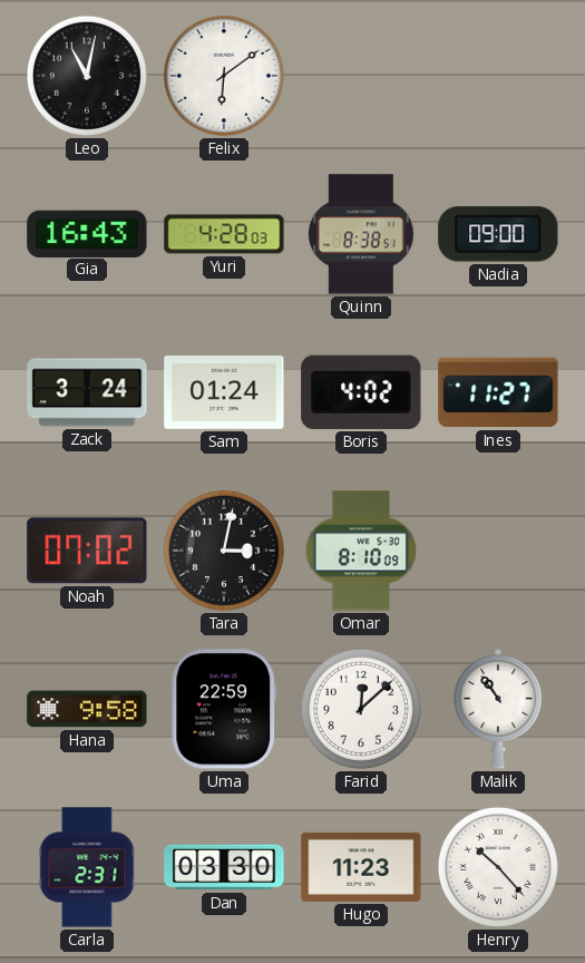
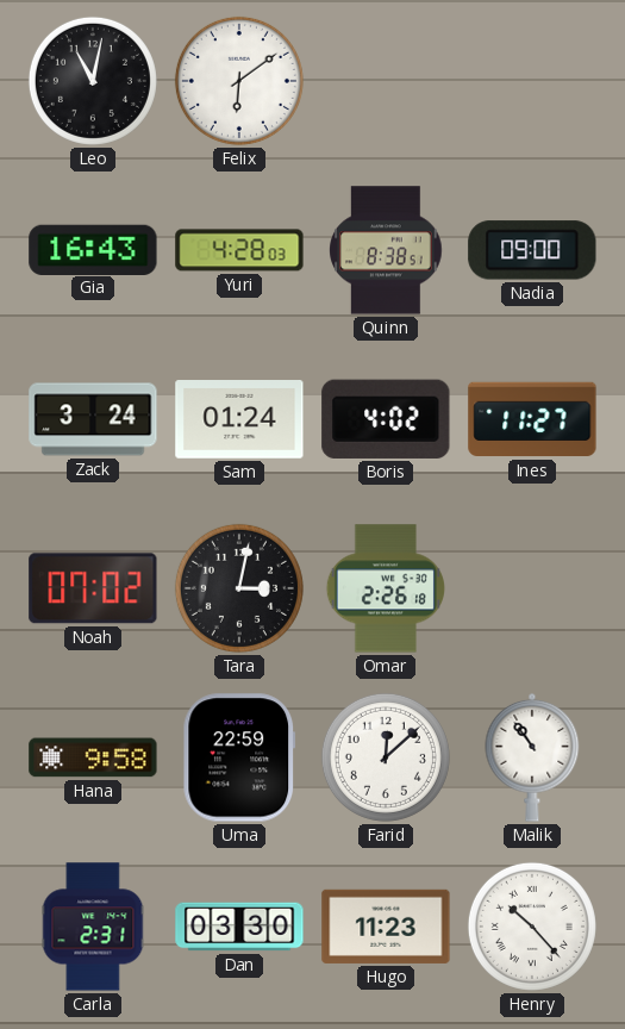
Omar: 8:10 -> 2:26
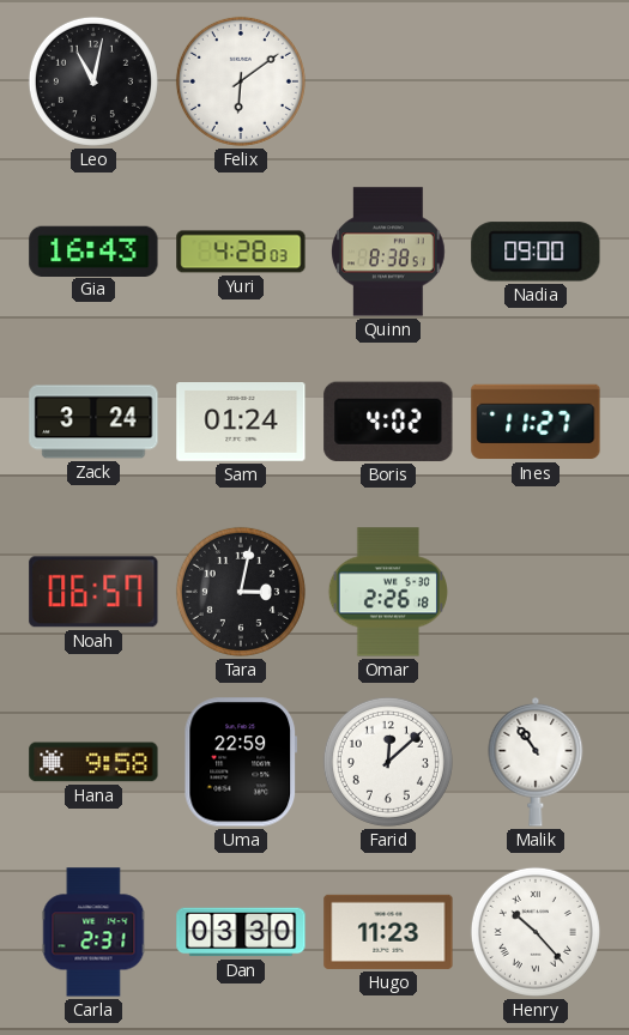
Noah: 07:02 -> 06:57
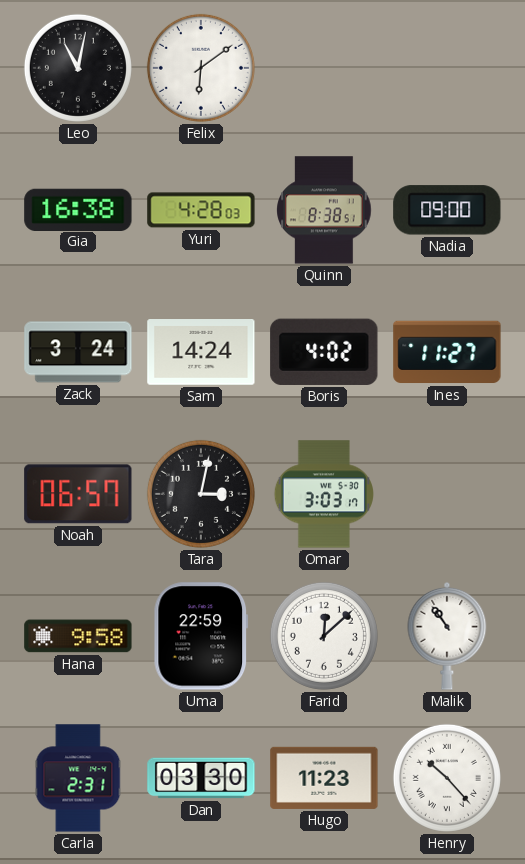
Gia: 16:43 -> 16:38
Sam: 01:24 -> 14:24
Omar: 2:26 -> 3:03
